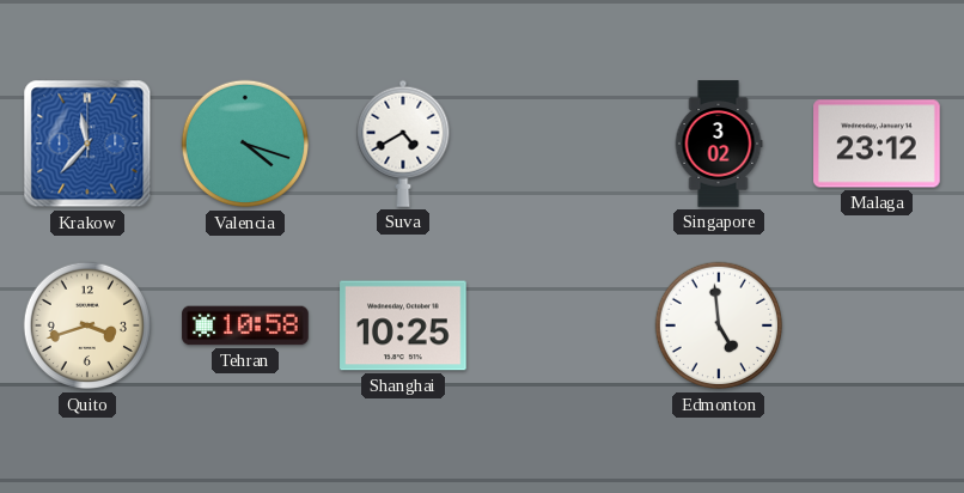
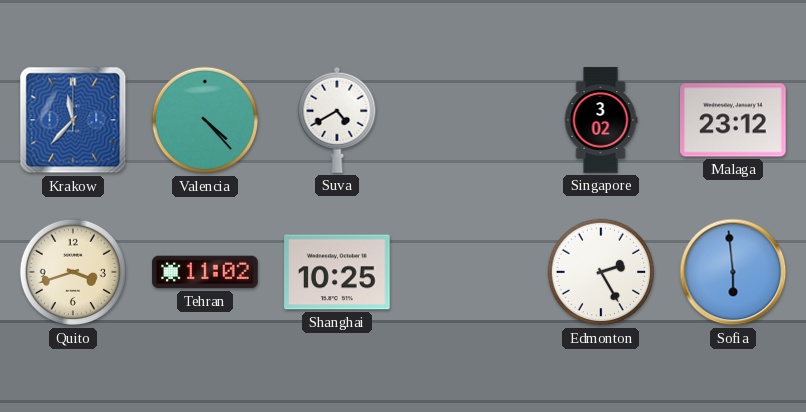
Valencia: 4:18 -> 4:23
Tehran: 10:58 -> 11:02
Edmonton: 4:59 -> 2:25
Sofia: none -> 5:59
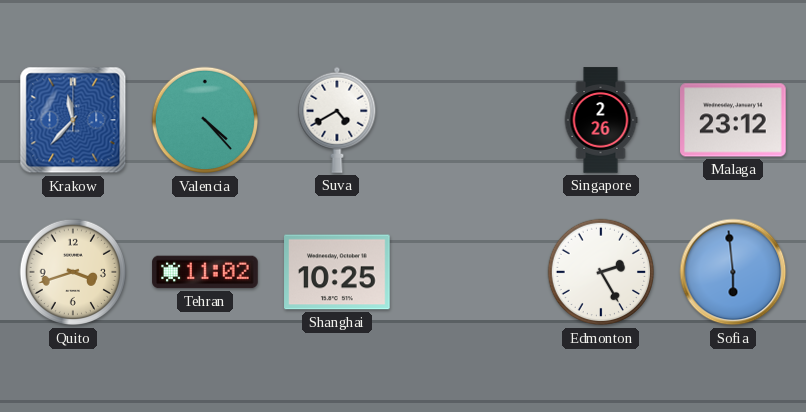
Singapore: 3:02 -> 2:26
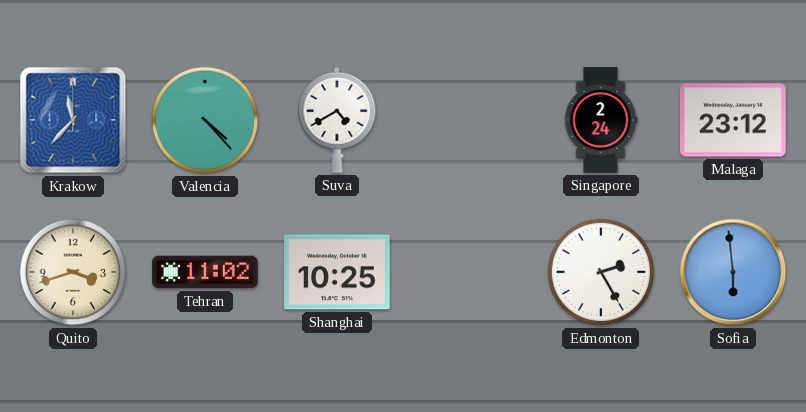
Singapore: 2:26 -> 2:24
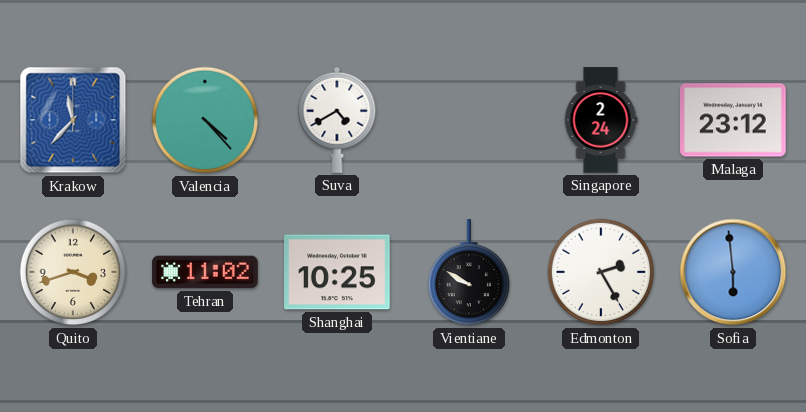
Vientiane: none -> 9:50
